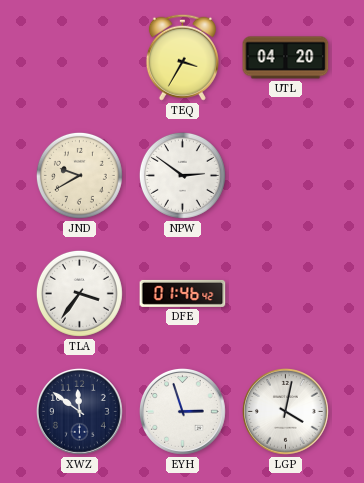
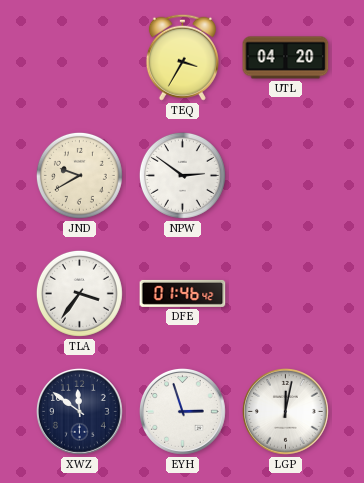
LGP: 4:02 -> 12:02
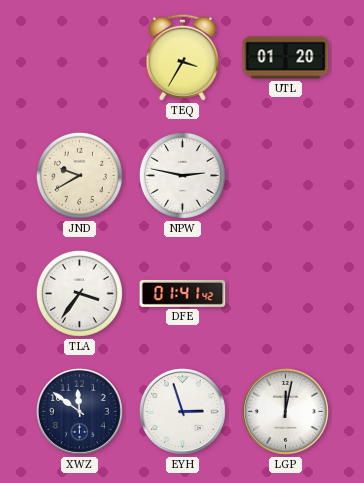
UTL: 04:20 -> 01:20
NPW: 2:51 -> 2:47
DFE: 01:46 -> 01:41
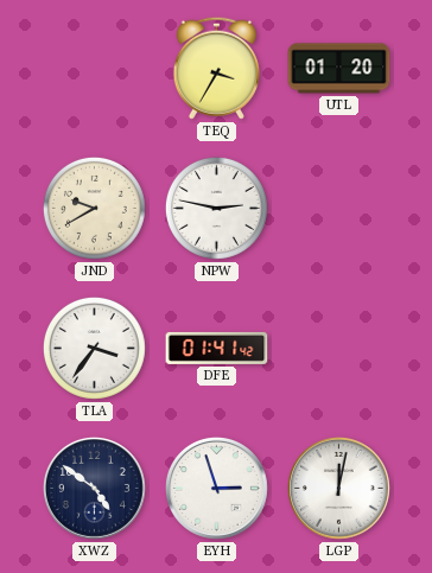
XWZ: 11:51 -> 4:51
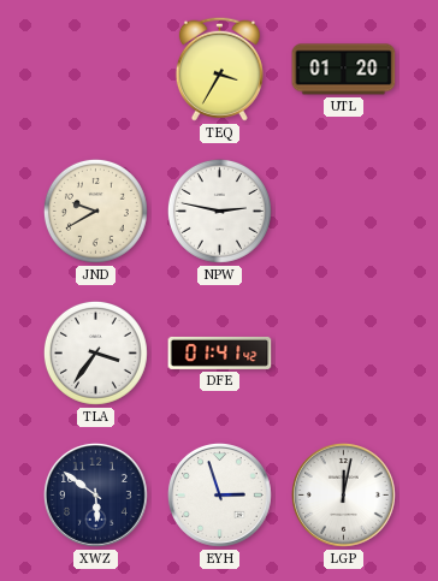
XWZ: 4:51 -> 5:51
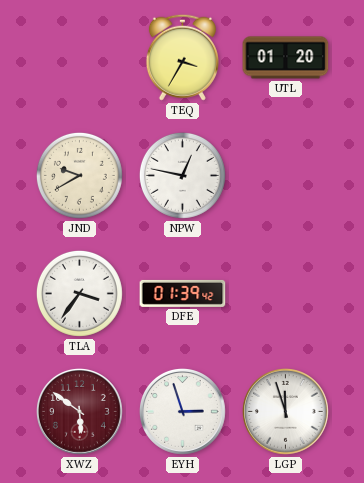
NPW: 2:47 -> 12:47
DFE: 01:41 -> 01:39
XWZ dial: navy -> burgundy
LGP: 12:02 -> 11:57
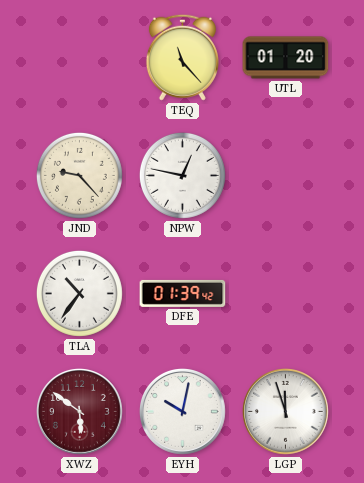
TEQ: 3:35 -> 11:23
JND: 9:40 -> 9:23
TLA: 3:36 -> 10:36
EYH: 2:57 -> 10:02
